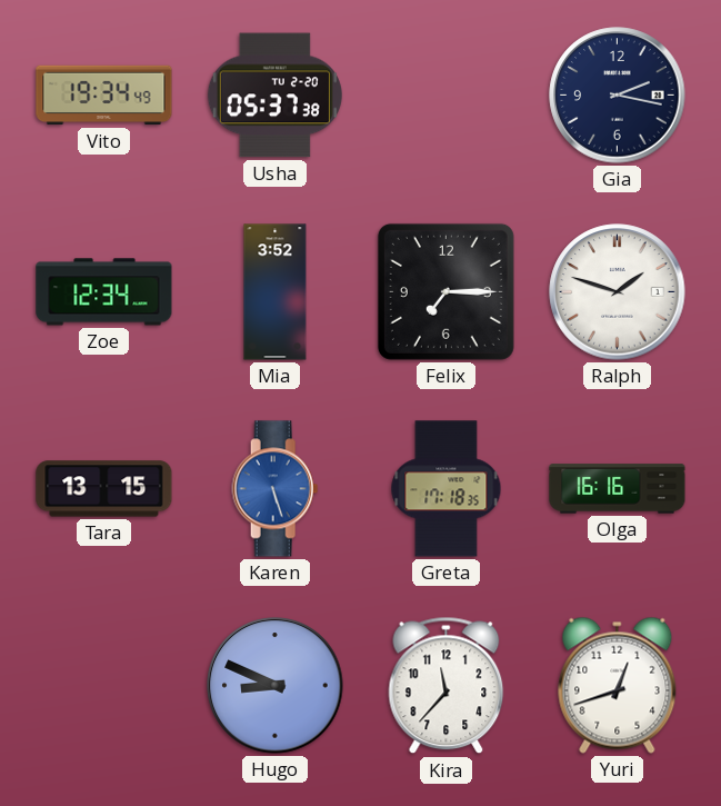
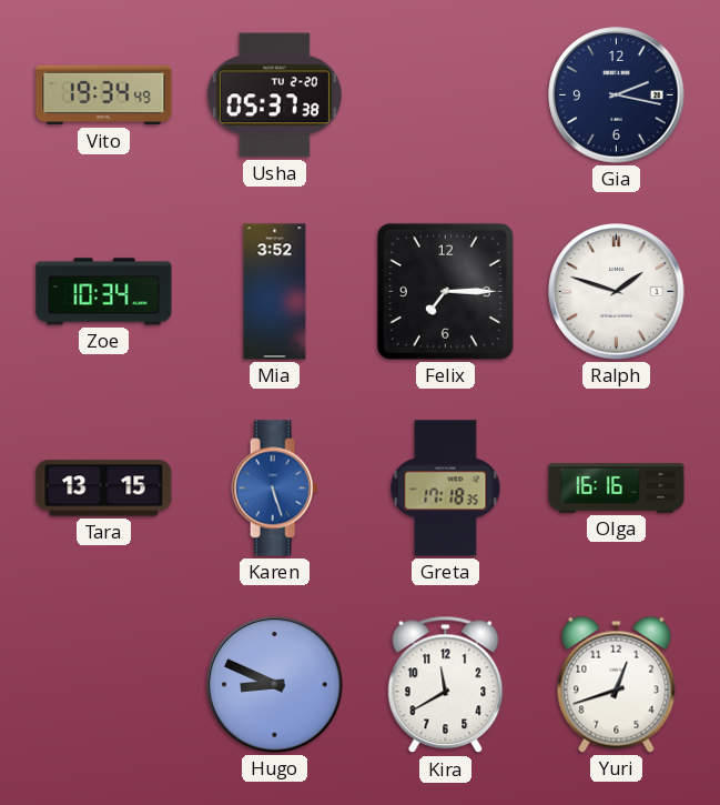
Zoe: 12:34 -> 10:34
Kira: 11:37 -> 11:40
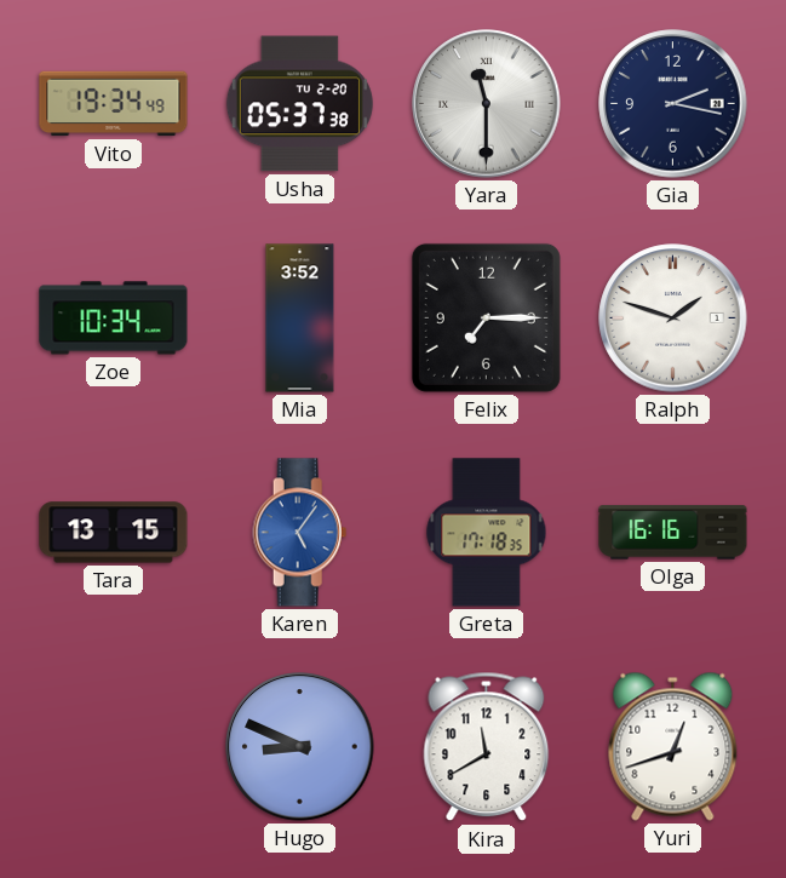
Yara: none -> 11:30
Karen: 5:27 -> 5:06
